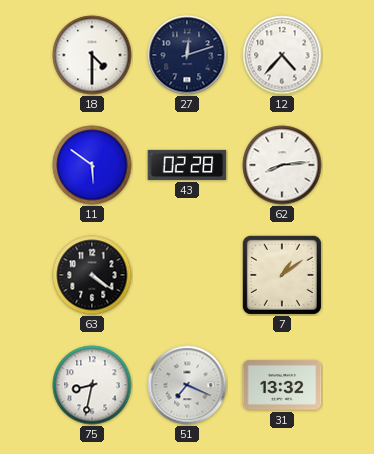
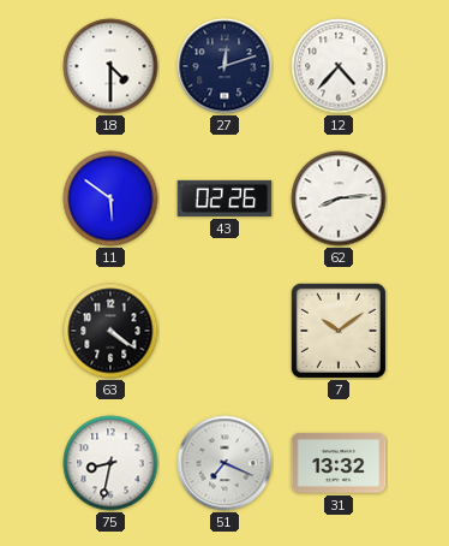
43: 02:28 -> 02:26
7: 1:09 -> 10:09
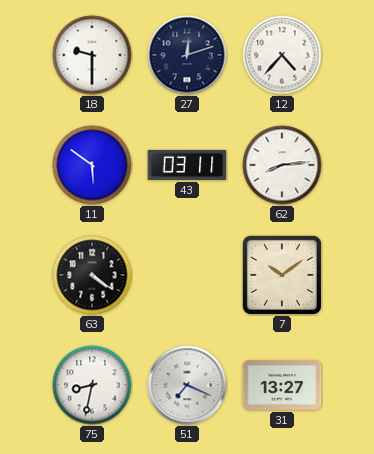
18: 4:30 -> 9:30
43: 02:26 -> 03:11
31: 13:32 -> 13:27
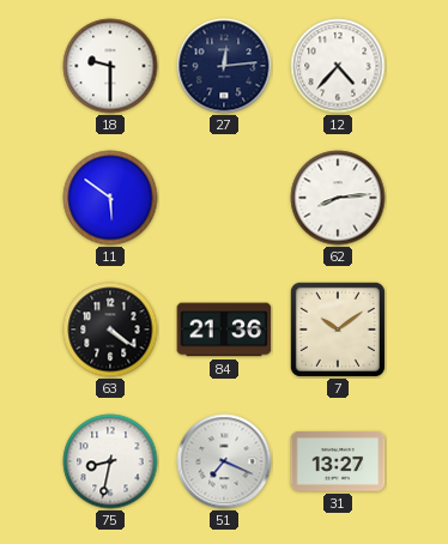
27: 12:12 -> 12:14
43: 03:11 -> none
84: none -> 21:36
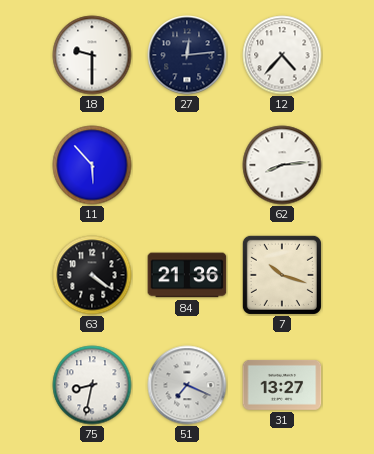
11: 5:51 -> 5:53
7: 10:09 -> 10:18
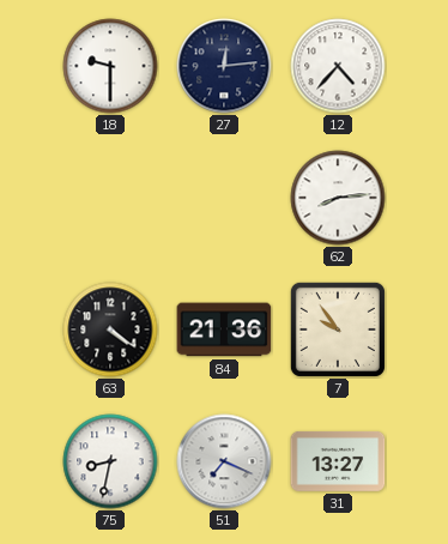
11: 5:53 -> none
7: 10:18 -> 9:54
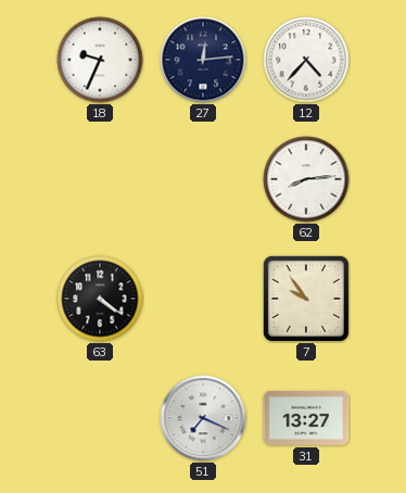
18: 9:30 -> 9:34
84: 21:36 -> none
75: 8:32 -> none
